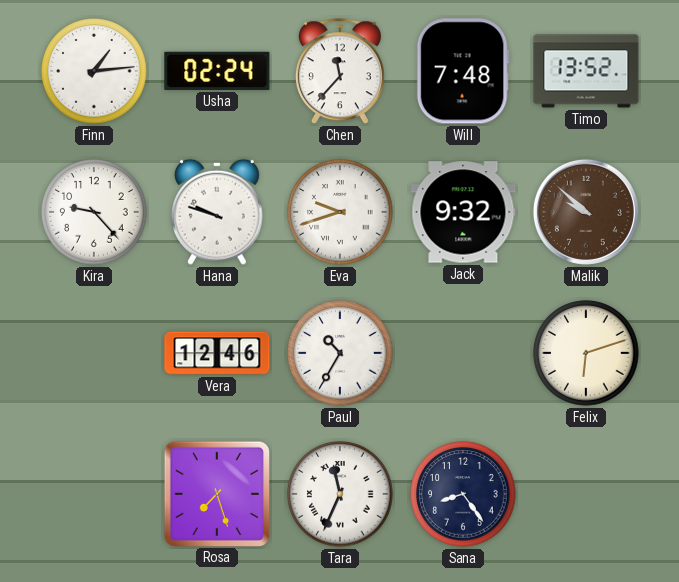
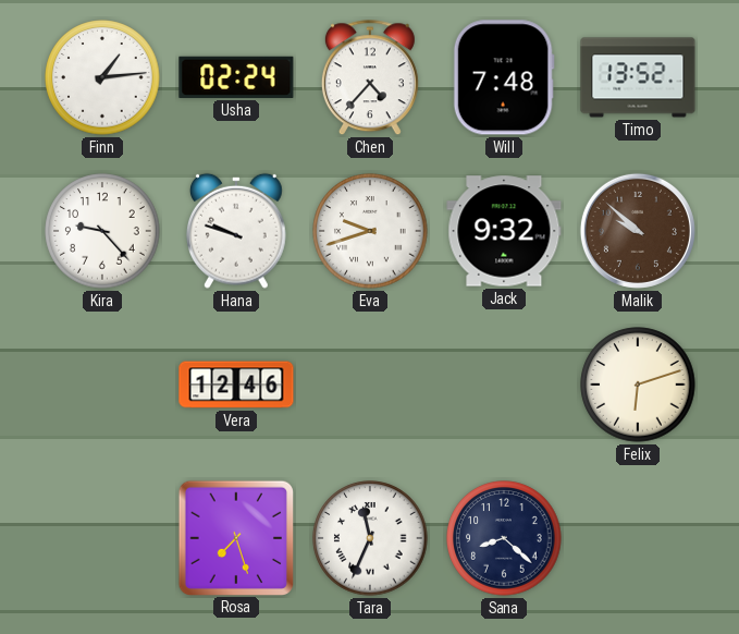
Chen: 11:37 -> 4:37
Paul: 10:35 -> none
Sana: 8:24 -> 8:22
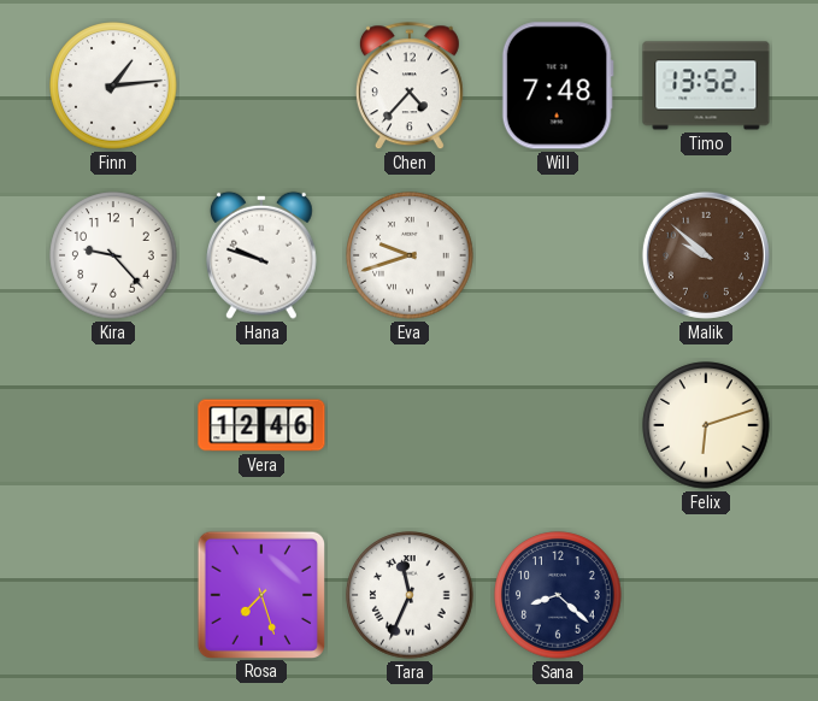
Usha: 02:24 -> none
Jack: 9:32 -> none
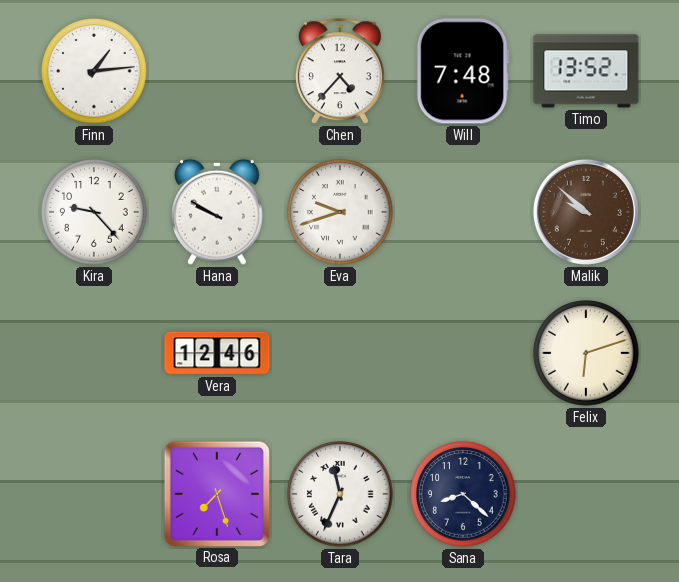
Hana: 9:48 -> 9:50
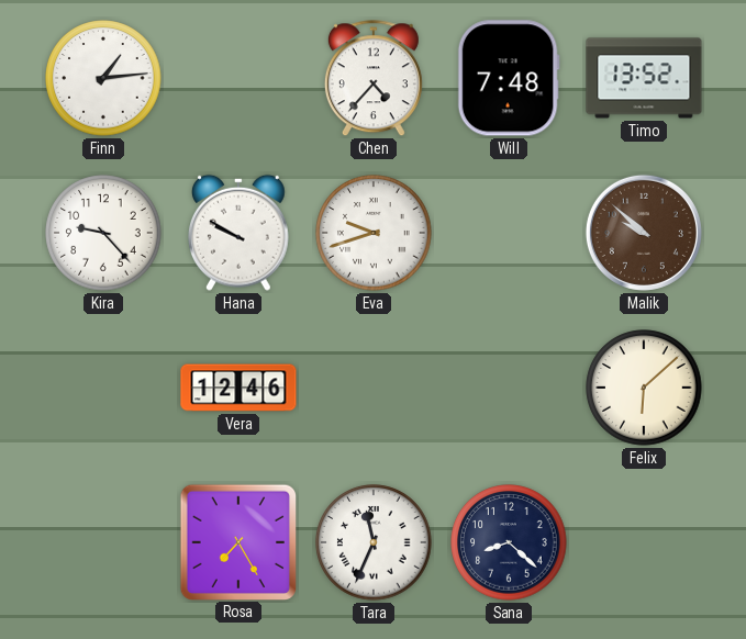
Felix: 6:12 -> 6:08
Rosa: 7:27 -> 7:25
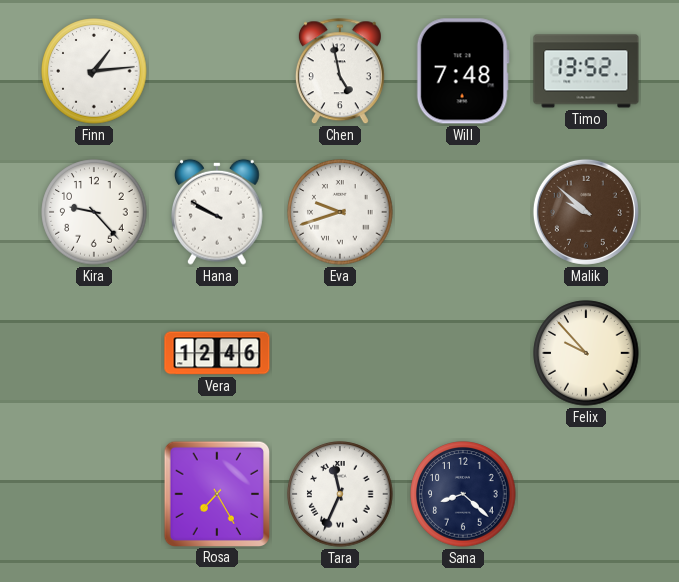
Chen: 4:37 -> 4:58
Felix: 6:08 -> 9:53
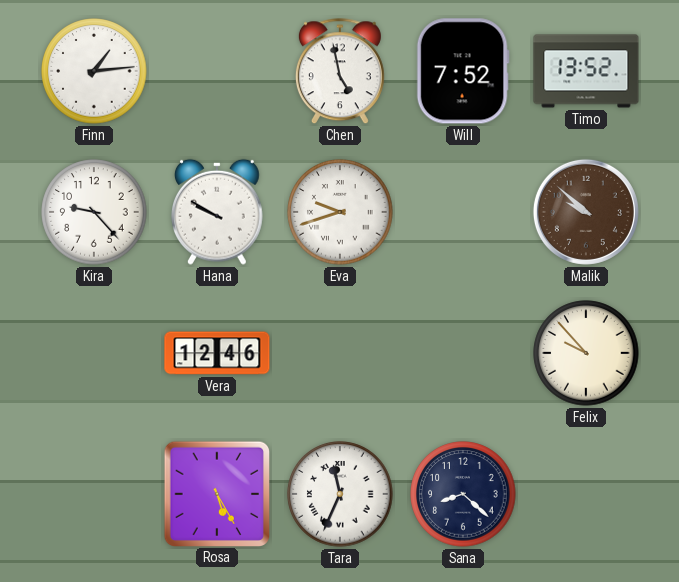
Will: 7:48 -> 7:52
Rosa: 7:25 -> 5:25
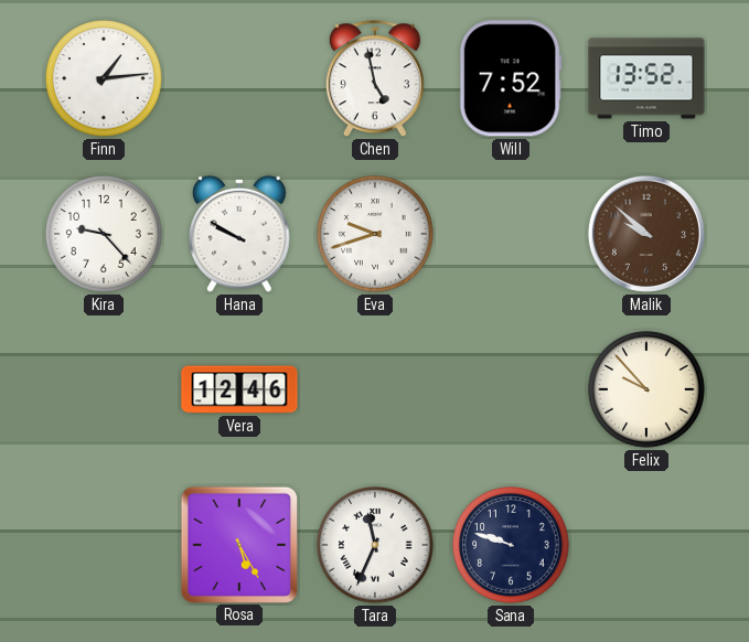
Sana: 8:22 -> 9:48
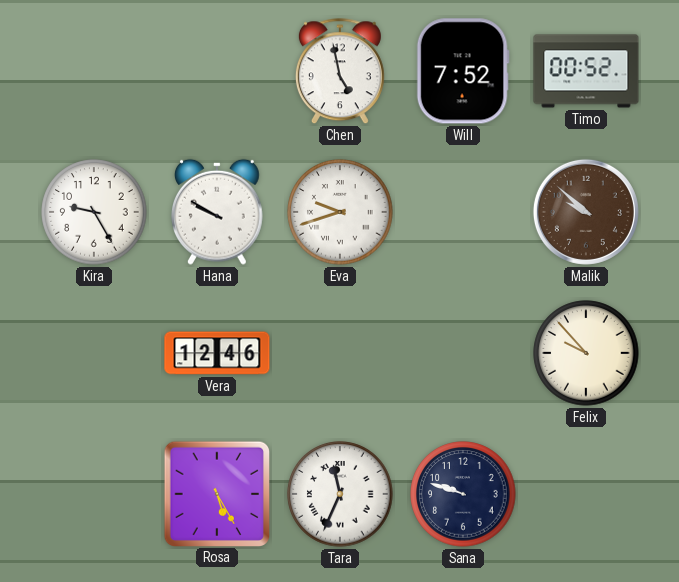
Finn: 1:14 -> none
Timo: 13:52 -> 00:52
Kira: 9:23 -> 9:25
